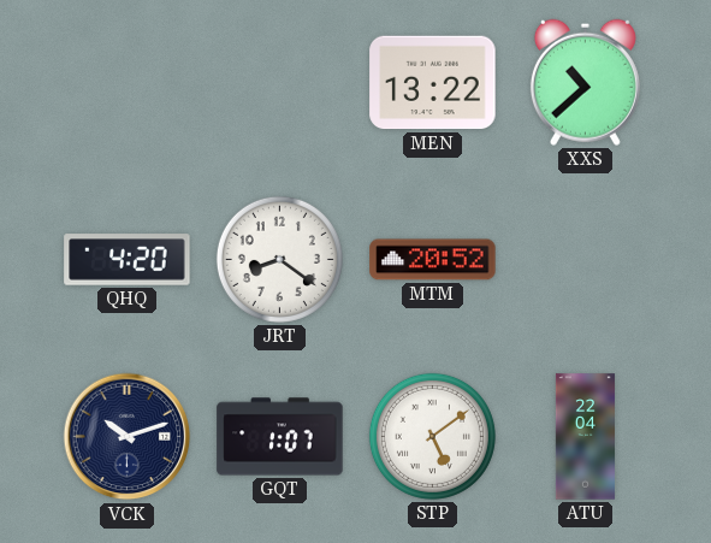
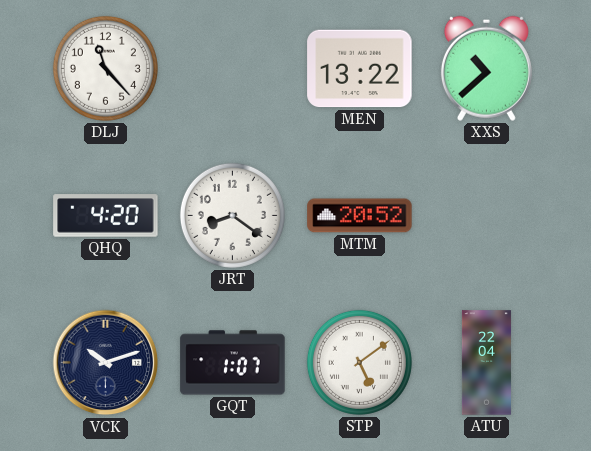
DLJ: none -> 11:23
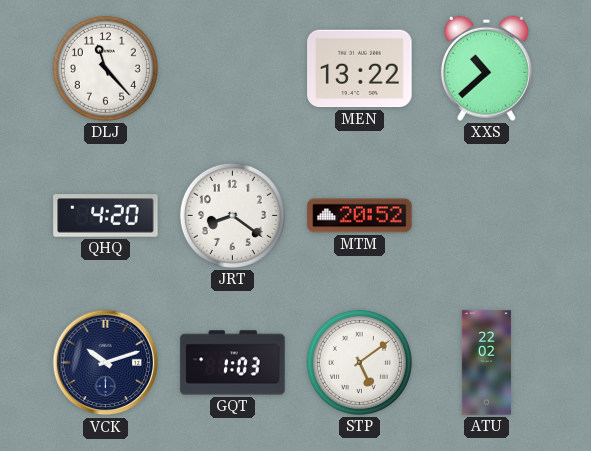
GQT: 1:07 -> 1:03
ATU: 22:04 -> 22:02
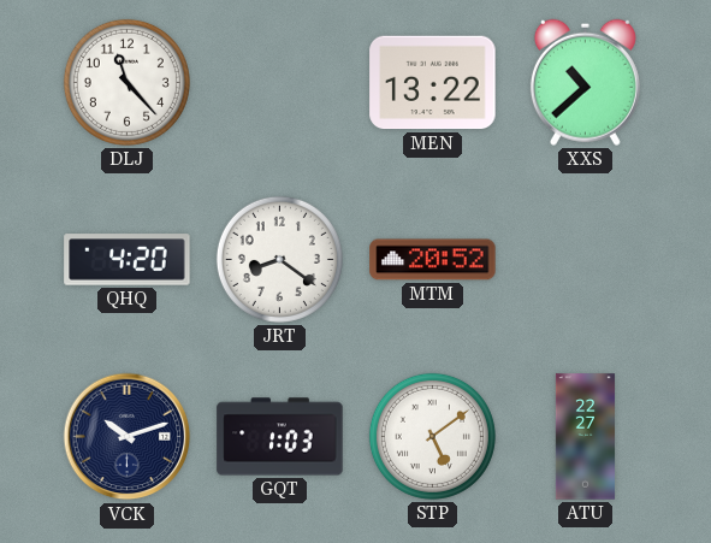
ATU: 22:02 -> 22:27
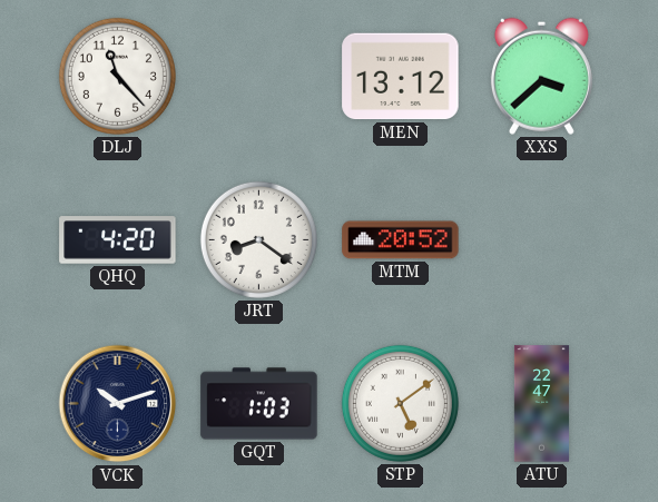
MEN: 13:22 -> 13:12
XXS: 10:38 -> 3:38
ATU: 22:27 -> 22:47
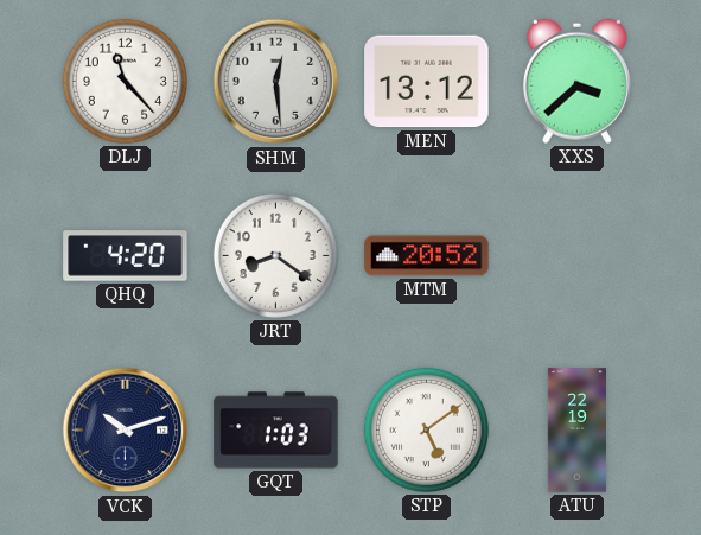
SHM: none -> 12:29
ATU: 22:47 -> 22:19
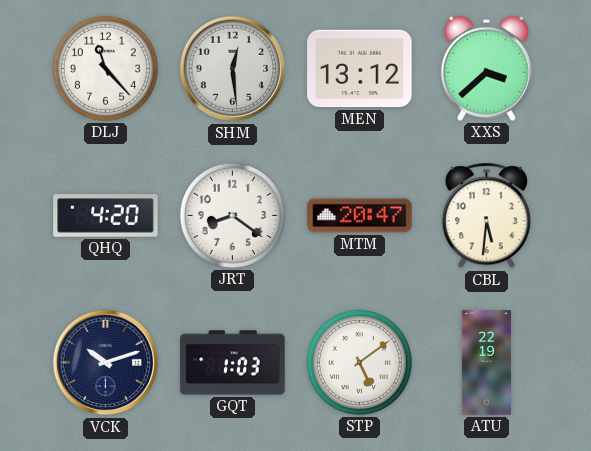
MTM: 20:52 -> 20:47
CBL: none -> 5:31
